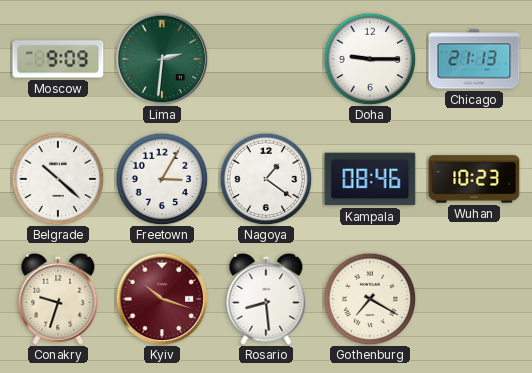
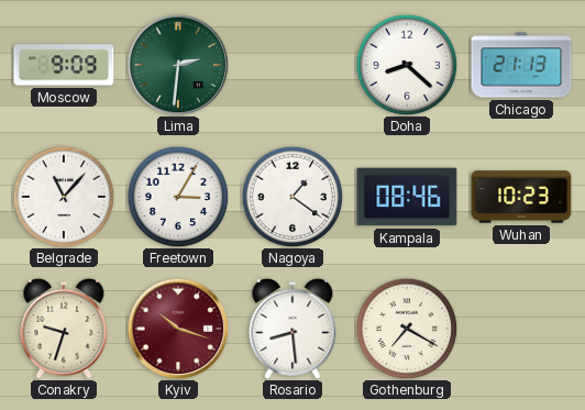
Doha: 9:15 -> 8:22
Belgrade: 10:22 -> 11:07
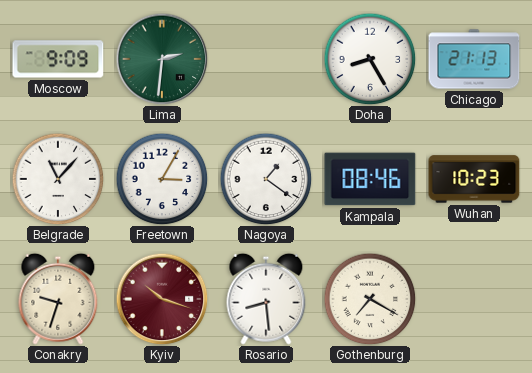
Doha: 8:22 -> 8:25
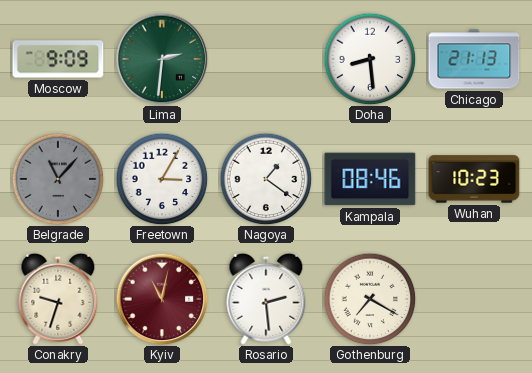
Doha: 8:25 -> 8:29
Belgrade dial: white -> grey
Kyiv: 10:18 -> 11:02
Rosario: 8:29 -> 2:29
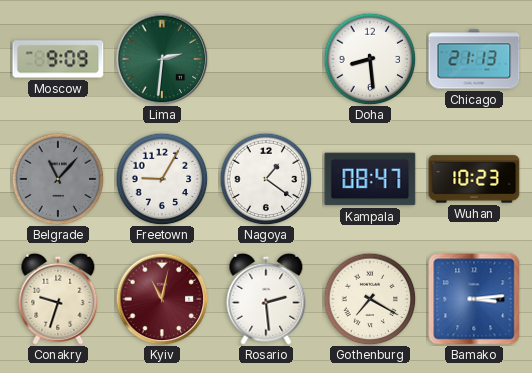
Freetown: 3:05 -> 9:05
Kampala: 08:46 -> 08:47
Bamako: none -> 3:14
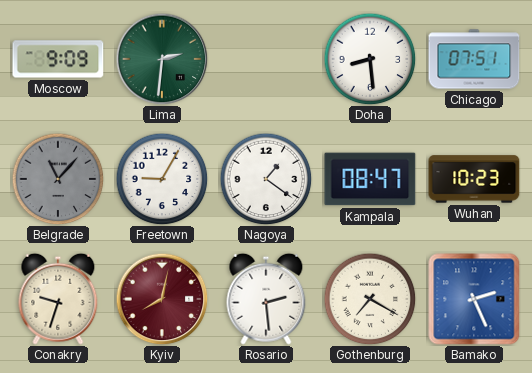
Chicago: 21:13 -> 07:51
Kyiv: 11:02 -> 8:02
Bamako: 3:14 -> 2:26
